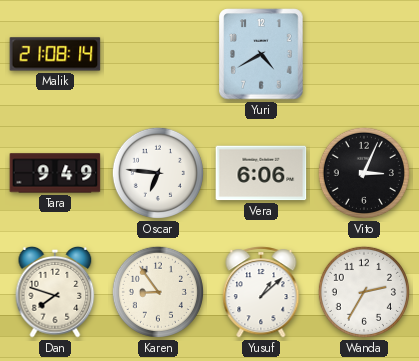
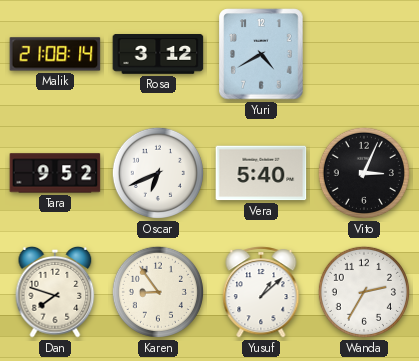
Rosa: none -> 3:12
Tara: 9:49 -> 9:52
Oscar: 6:46 -> 6:41
Vera: 6:06 -> 5:40
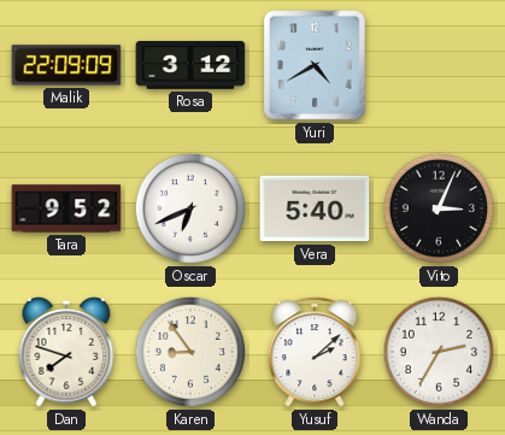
Malik: 21:08 -> 22:09
Yusuf: 1:08 -> 2:08
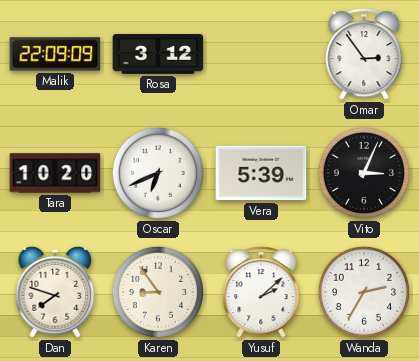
Yuri: 4:40 -> none
Omar: none -> 2:54
Tara: 9:52 -> 10:20
Vera: 5:40 -> 5:39
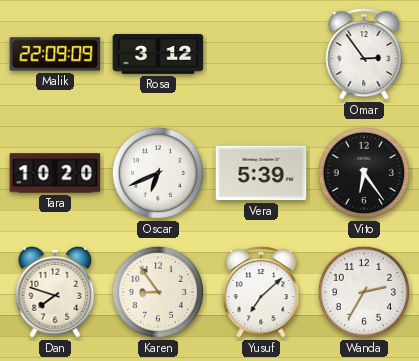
Vito: 3:04 -> 6:24
Yusuf: 2:08 -> 7:08
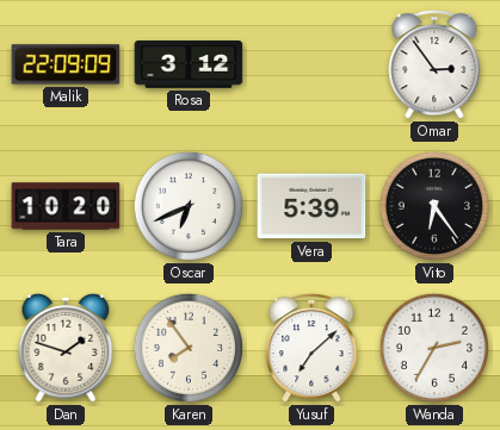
Dan: 7:48 -> 1:48
Karen: 8:54 -> 7:54
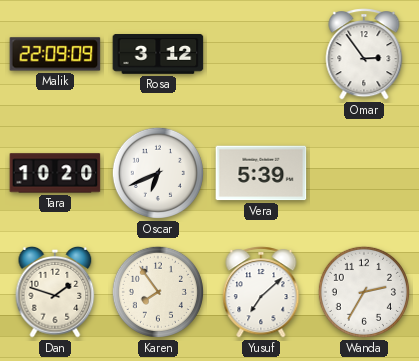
Vito: 6:24 -> none
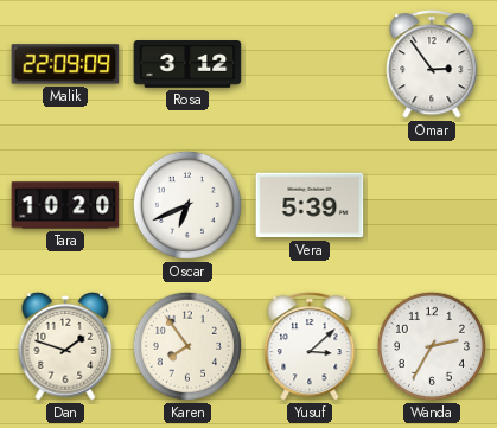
Yusuf: 7:08 -> 3:08
